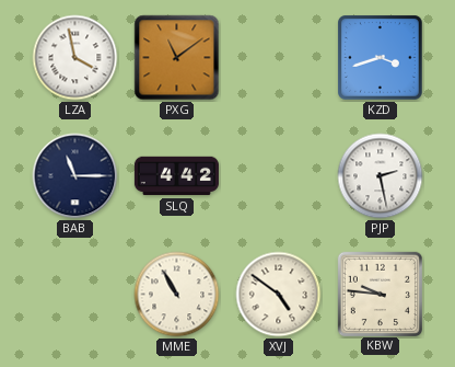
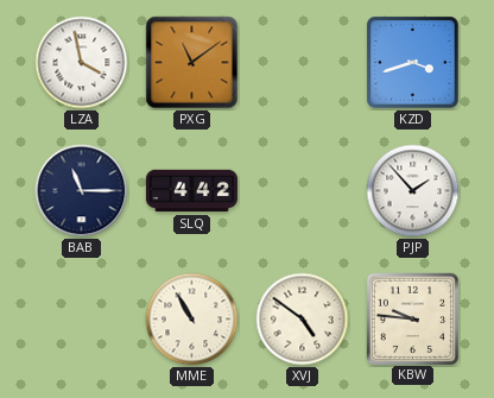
PJP: 2:28 -> 1:53
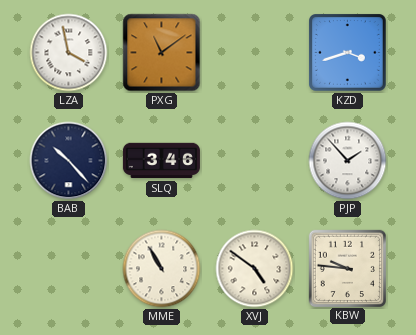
BAB: 11:15 -> 10:23
SLQ: 4:42 -> 3:46
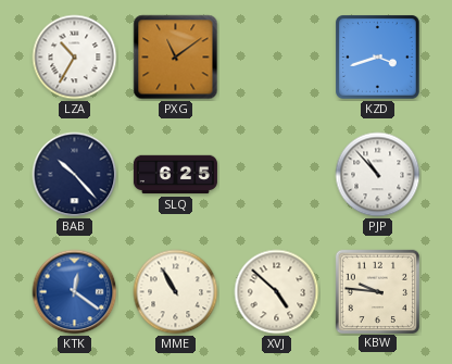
LZA: 3:58 -> 10:35
SLQ: 3:46 -> 6:25
PJP: 1:53 -> 10:53
KTK: none -> 12:21
XVJ: 4:51 -> 4:52
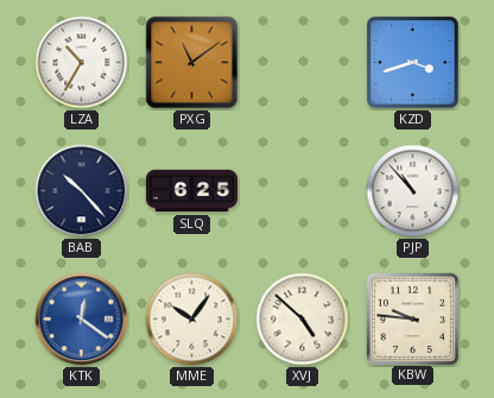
MME: 10:55 -> 10:06
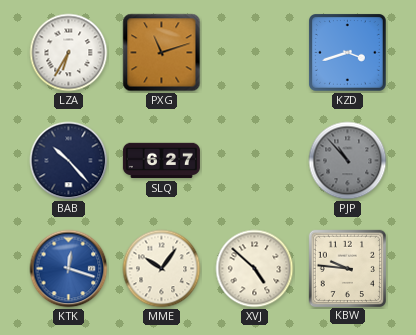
LZA: 10:35 -> 6:35
PXG: 11:09 -> 11:12
SLQ: 6:25 -> 6:27
PJP dial: white -> grey
KTK: 12:21 -> 12:18
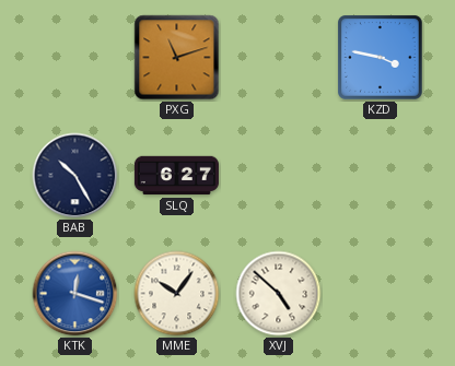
LZA: 6:35 -> none
KZD: 3:42 -> 3:47
BAB: 10:23 -> 10:25
PJP: 10:53 -> none
KBW: 9:46 -> none
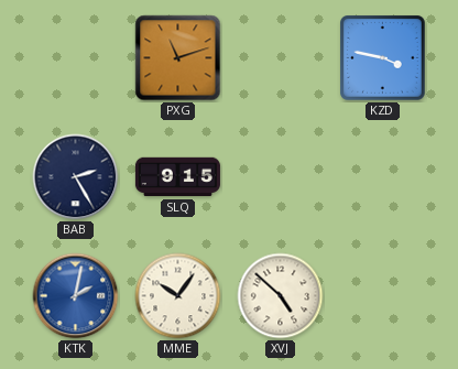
BAB: 10:25 -> 2:25
SLQ: 6:27 -> 9:15
KTK: 12:18 -> 2:02
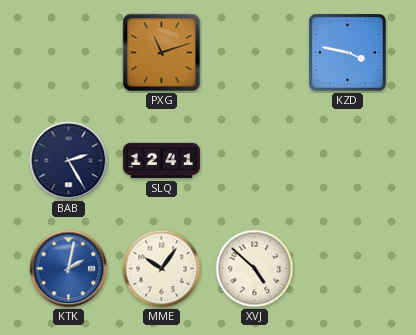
SLQ: 9:15 -> 12:41
